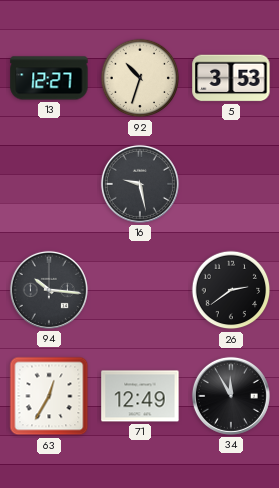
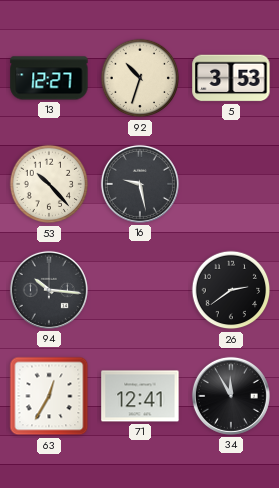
53: none -> 10:23
71: 12:49 -> 12:41
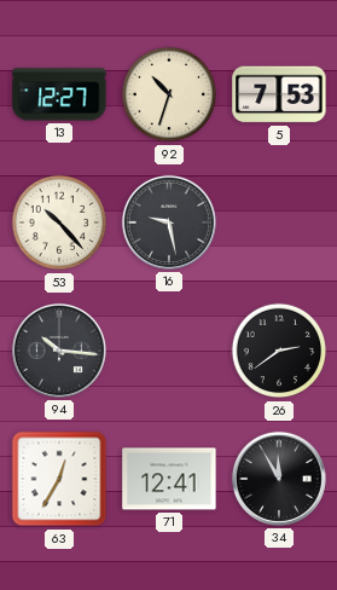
5: 3:53 -> 7:53
